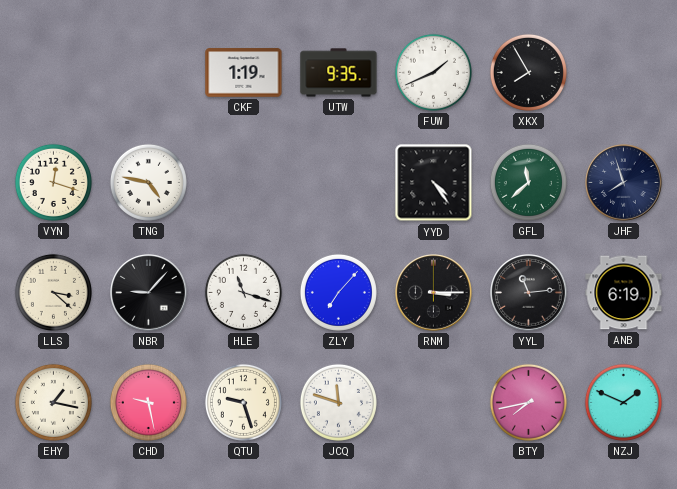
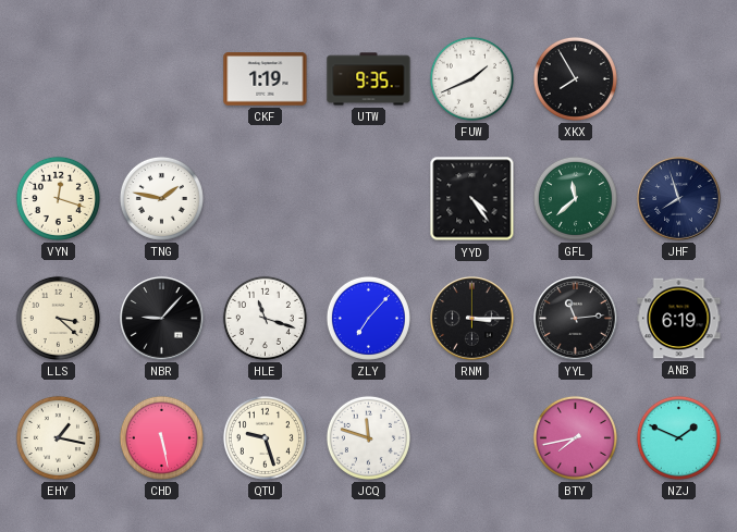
TNG: 4:47 -> 1:47
CHD: 9:28 -> 5:28
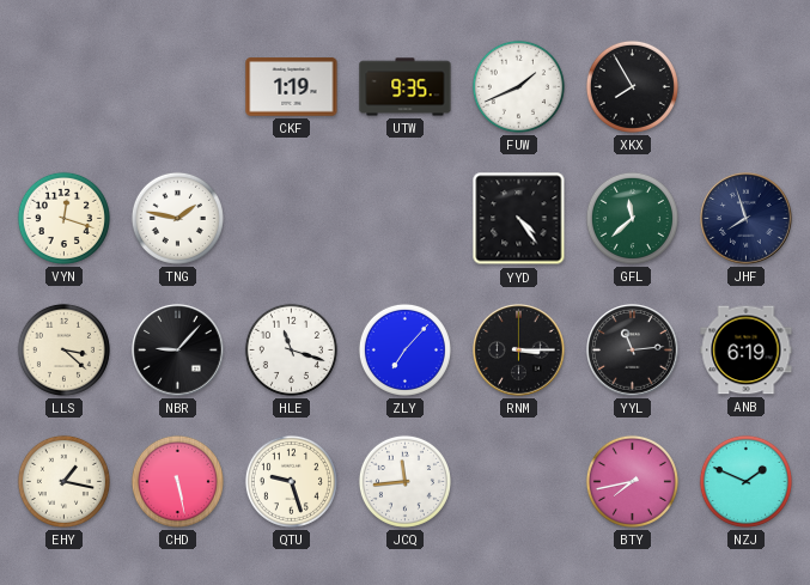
JCQ: 11:48 -> 11:44
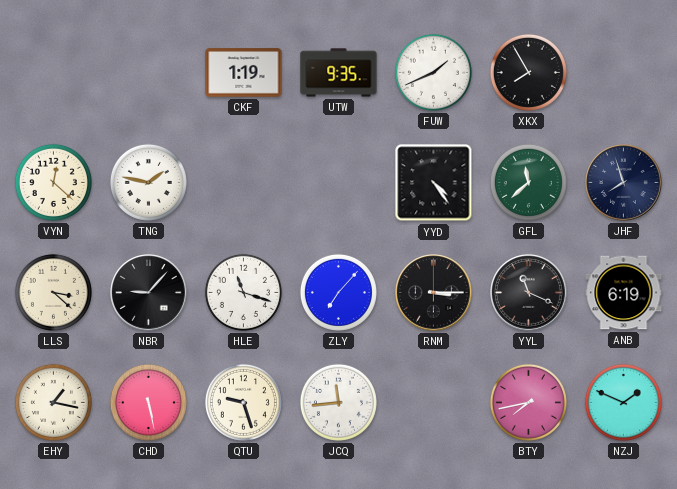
VYN: 12:18 -> 12:22
YYL: 11:14 -> 11:19
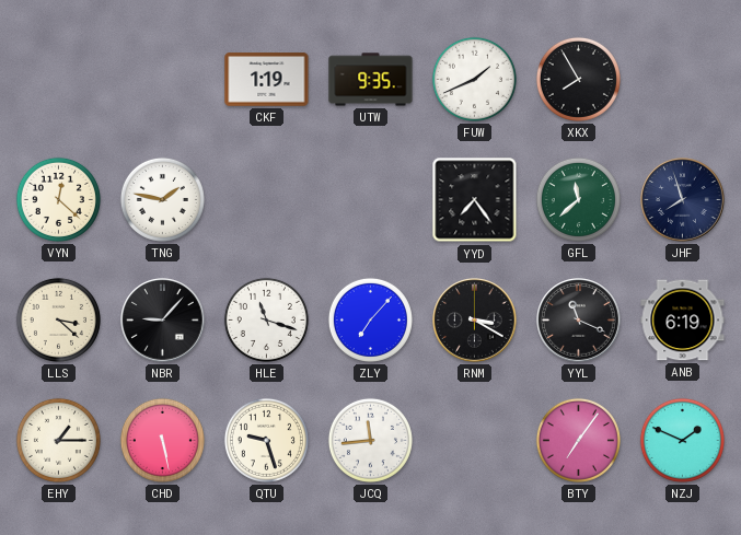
YYD: 4:24 -> 7:24
RNM: 3:15 -> 3:20
EHY: 1:17 -> 1:15
BTY: 7:43 -> 7:06
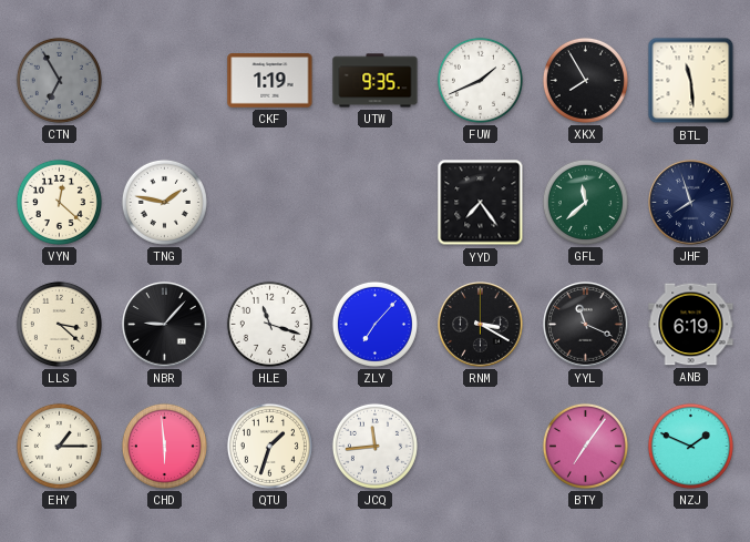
CTN: none -> 6:55
BTL: none -> 11:29
CHD: 5:28 -> 5:59
QTU: 9:27 -> 1:33
